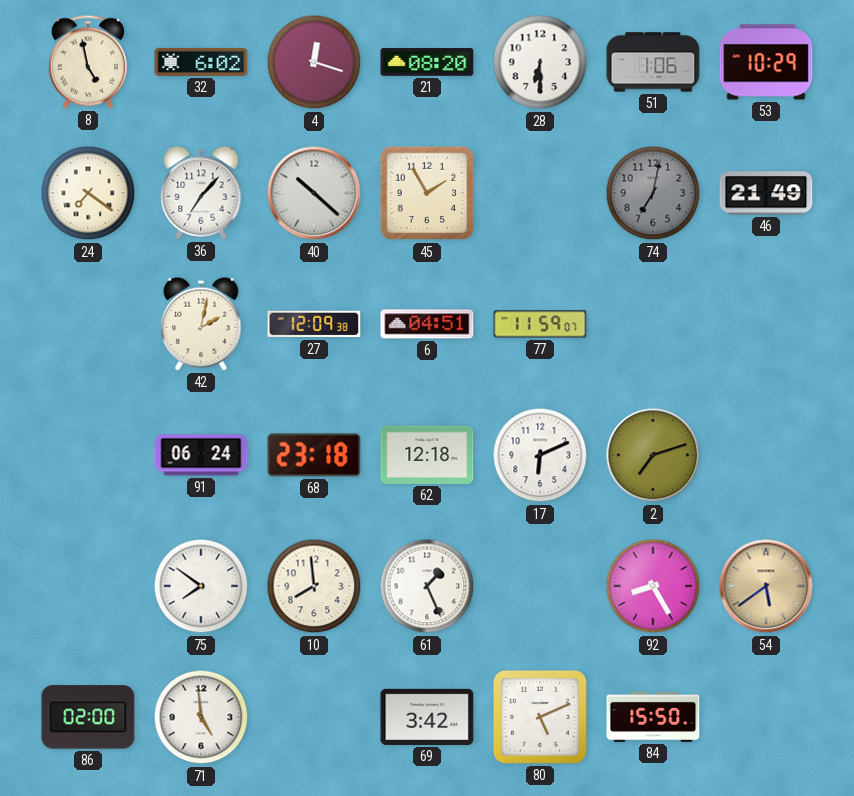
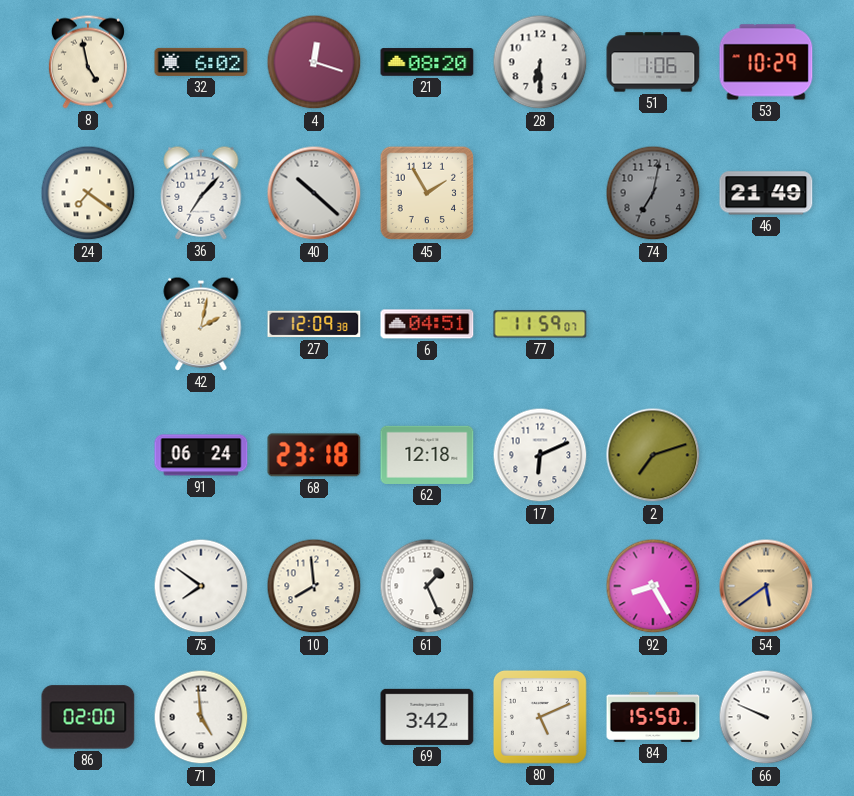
66: none -> 9:49
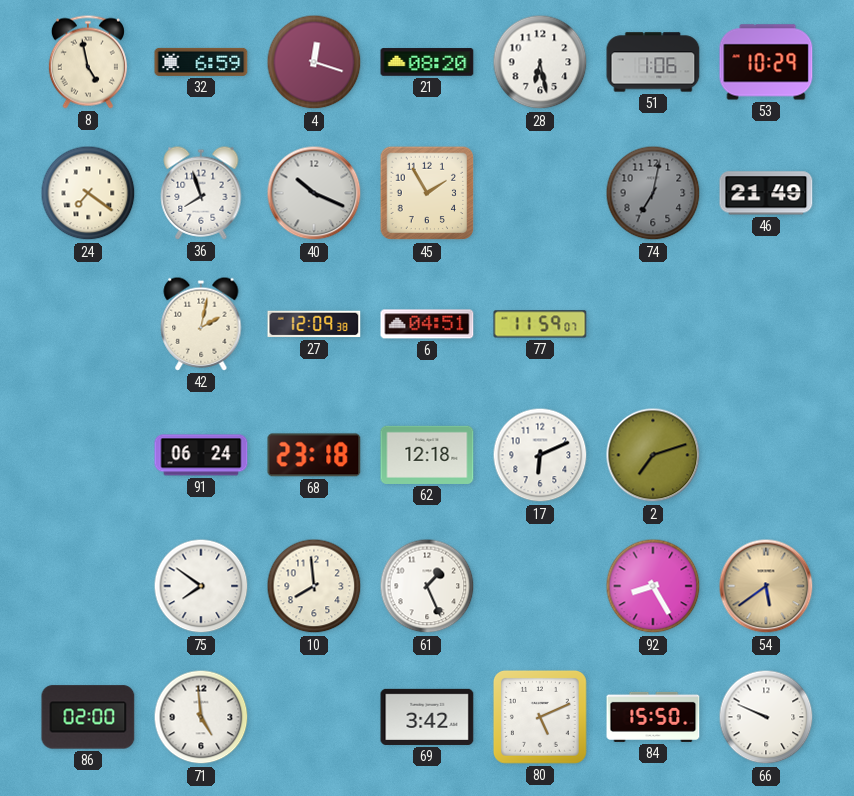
32: 6:02 -> 6:59
28: 6:30 -> 6:28
36: 7:07 -> 7:57
40: 10:22 -> 10:19
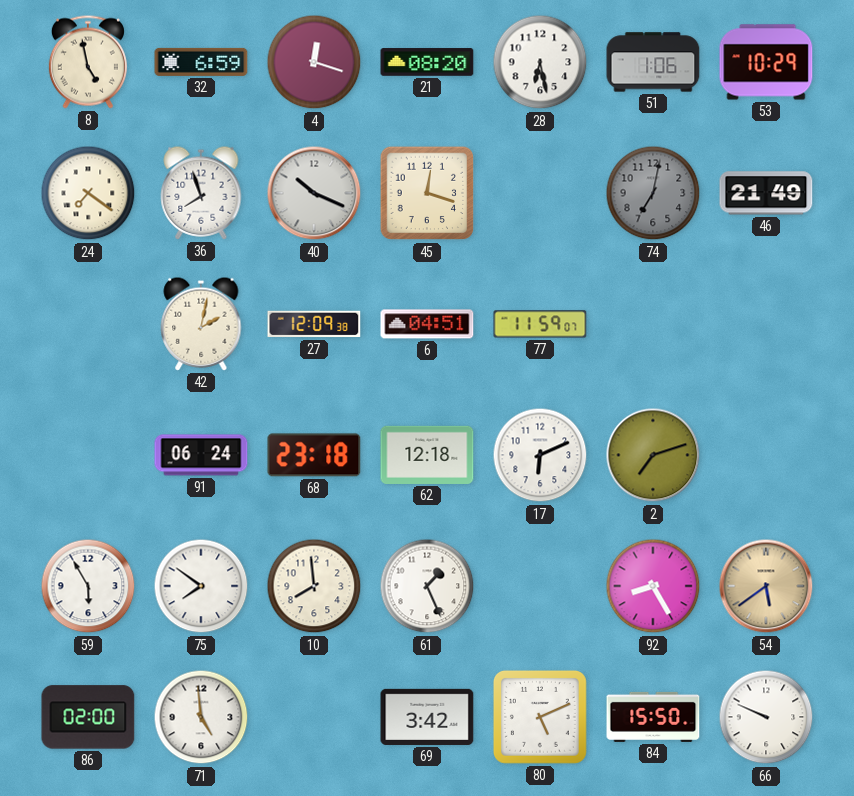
45: 1:55 -> 12:18
59: none -> 5:55
